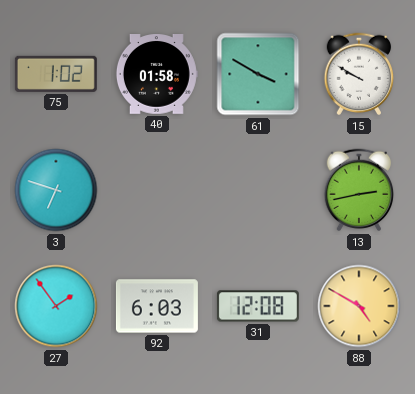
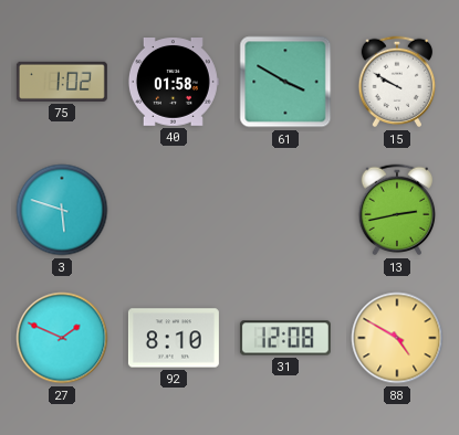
3: 6:48 -> 5:48
27: 1:54 -> 1:49
92: 6:03 -> 8:10
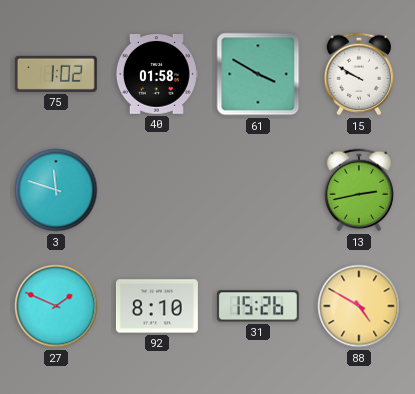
3: 5:48 -> 11:48
31: 12:08 -> 15:26
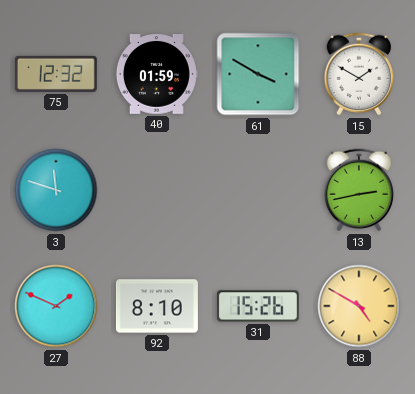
75: 1:02 -> 12:32
40: 01:58 -> 01:59
15: 9:50 -> 1:50
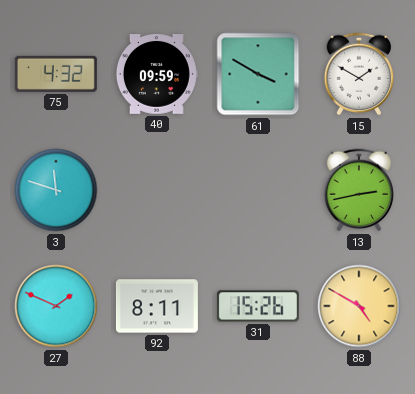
75: 12:32 -> 4:32
40: 01:59 -> 09:59
92: 8:10 -> 8:11
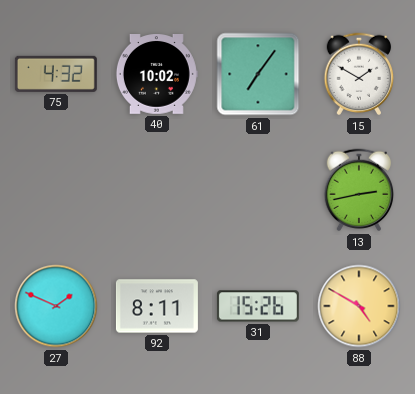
40: 09:59 -> 10:02
61: 3:50 -> 7:06
3: 11:48 -> none
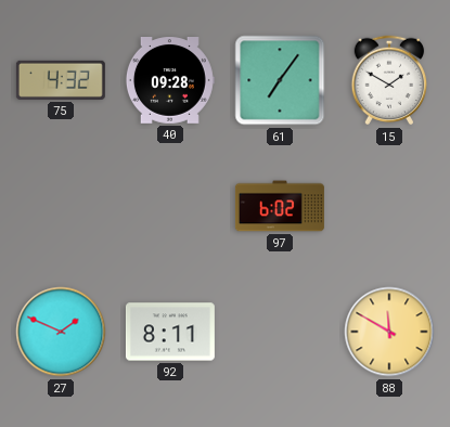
40: 10:02 -> 09:28
97: none -> 6:02
13: 2:43 -> none
31: 15:26 -> none
88: 4:50 -> 11:50
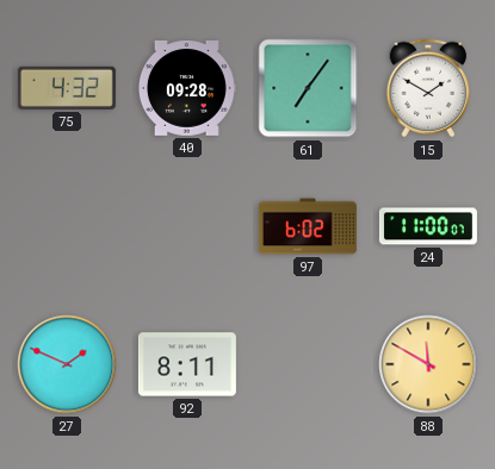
24: none -> 11:00
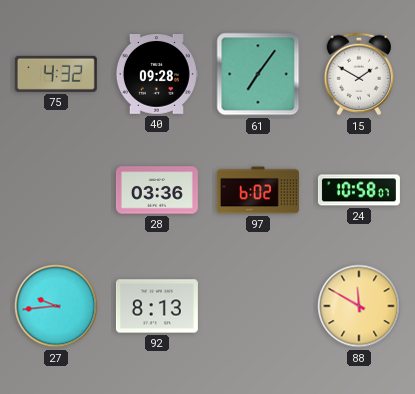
28: none -> 03:36
24: 11:00 -> 10:58
27: 1:49 -> 9:44
92: 8:11 -> 8:13
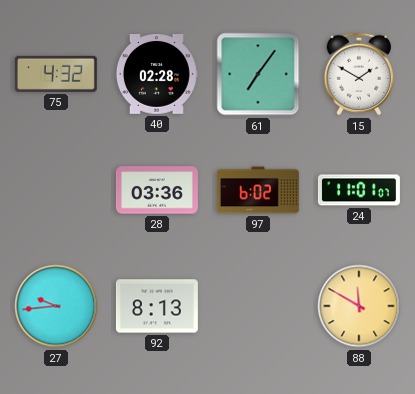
40: 09:28 -> 02:28
24: 10:58 -> 11:01
